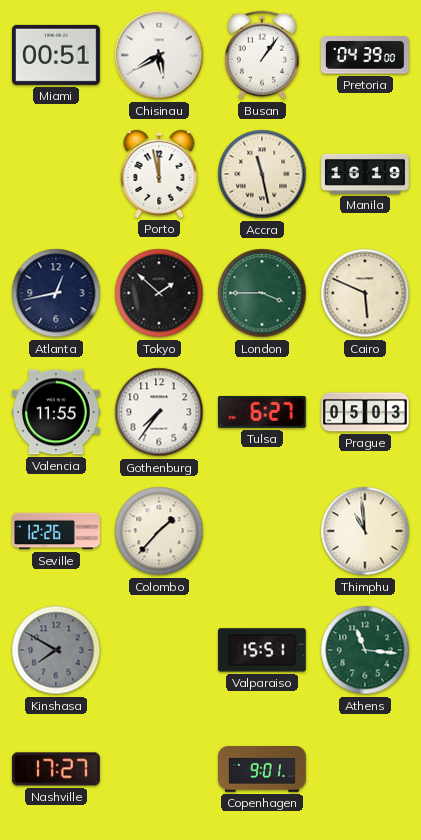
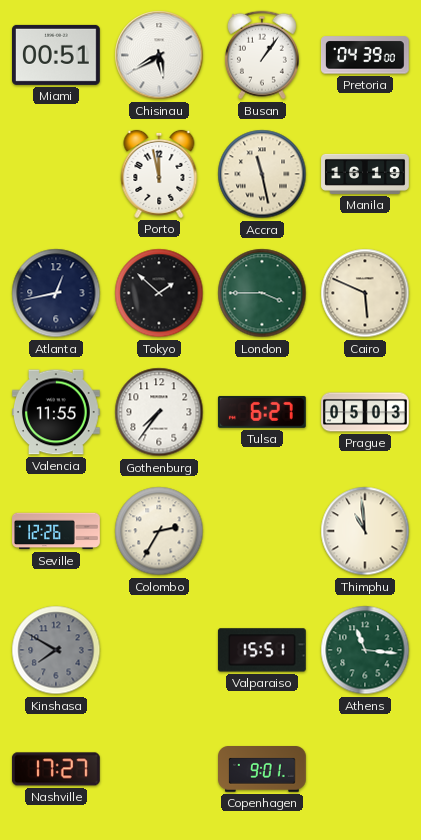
Colombo: 1:37 -> 2:35
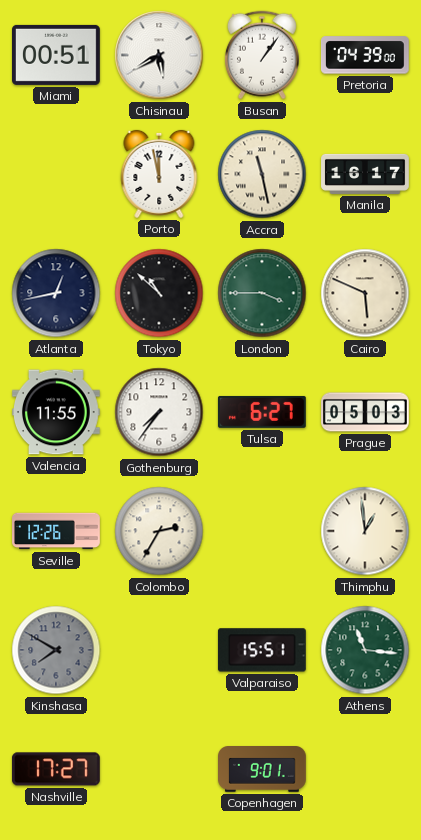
Manila: 16:19 -> 16:17
Tokyo: 1:52 -> 10:52
Thimphu: 10:59 -> 12:59
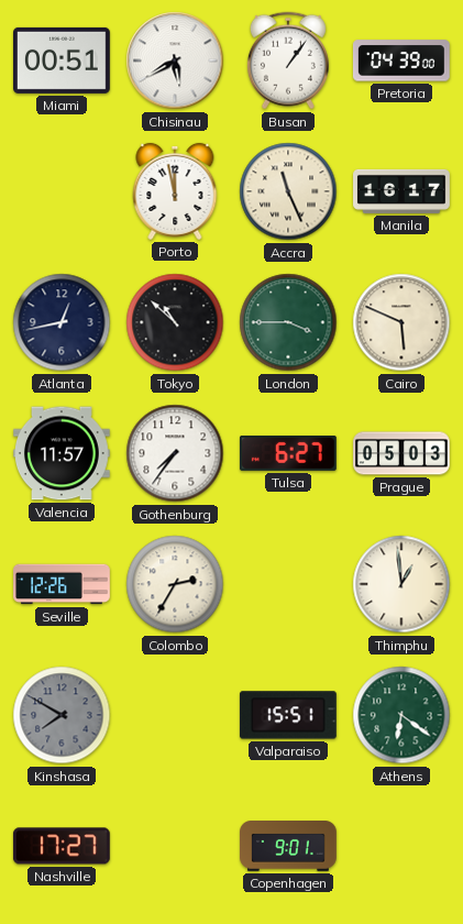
Accra: 11:28 -> 11:26
Valencia: 11:55 -> 11:57
Athens: 11:16 -> 6:21
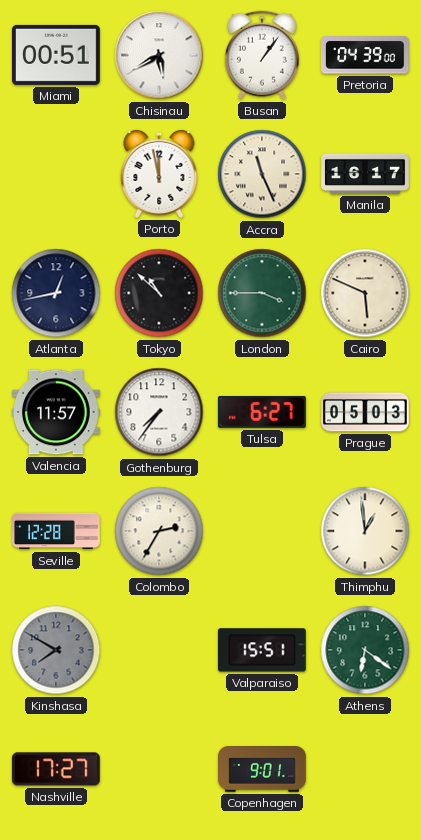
Seville: 12:26 -> 12:28
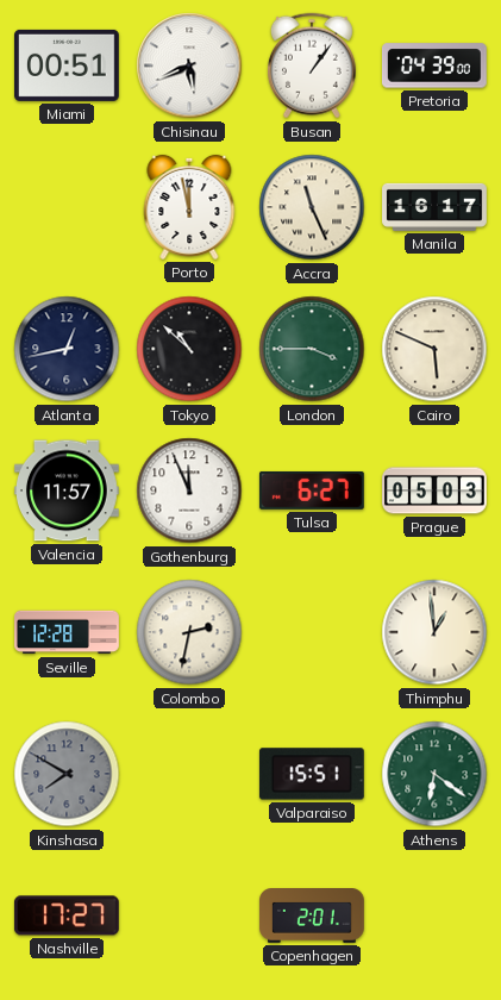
Chisinau: 5:40 -> 5:41
Gothenburg: 7:36 -> 11:56
Colombo: 2:35 -> 2:32
Copenhagen: 9:01 -> 2:01
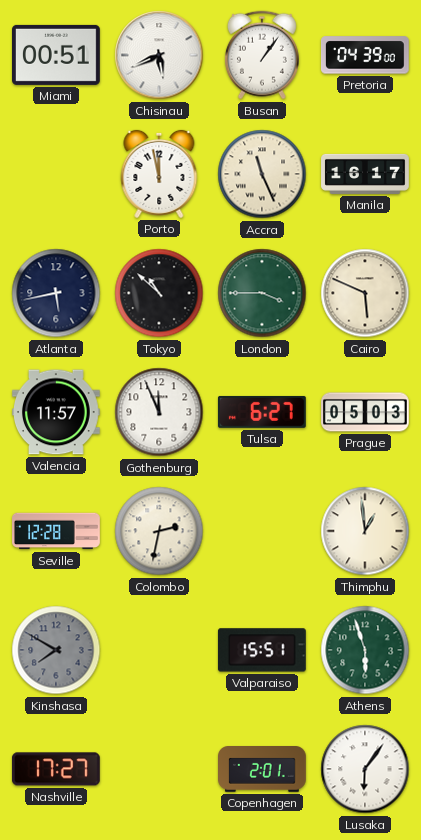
Atlanta: 12:43 -> 5:43
Athens: 6:21 -> 5:57
Lusaka: none -> 6:06
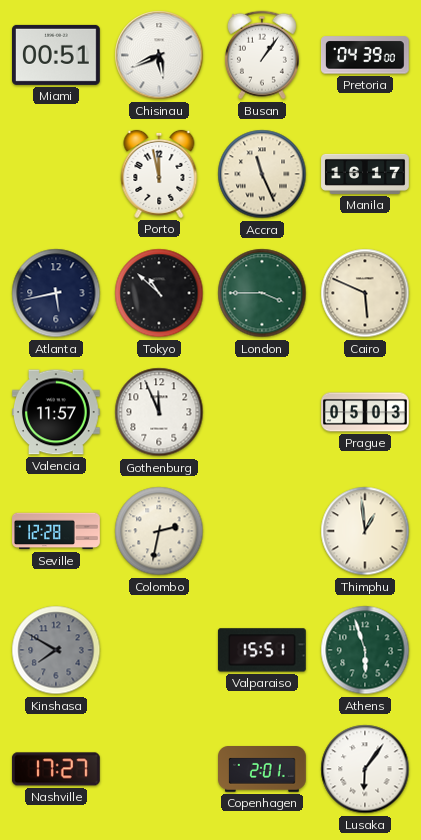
Tulsa: 6:27 -> none
